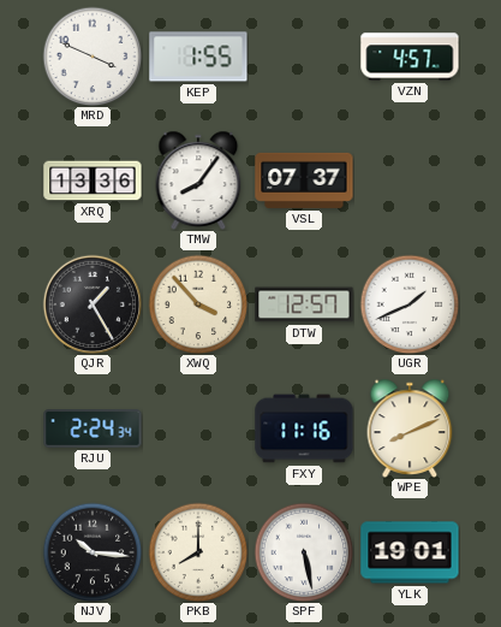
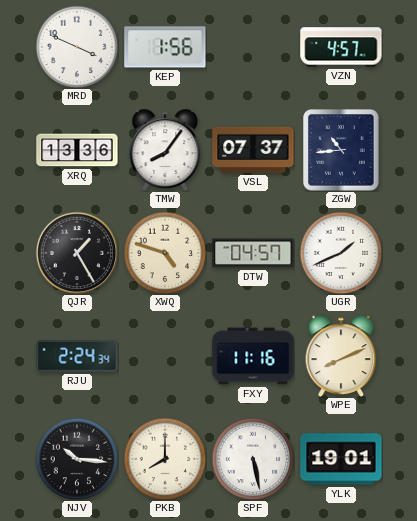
KEP: 1:55 -> 1:56
ZGW: none -> 10:44
XWQ: 3:53 -> 4:48
DTW: 12:57 -> 04:57
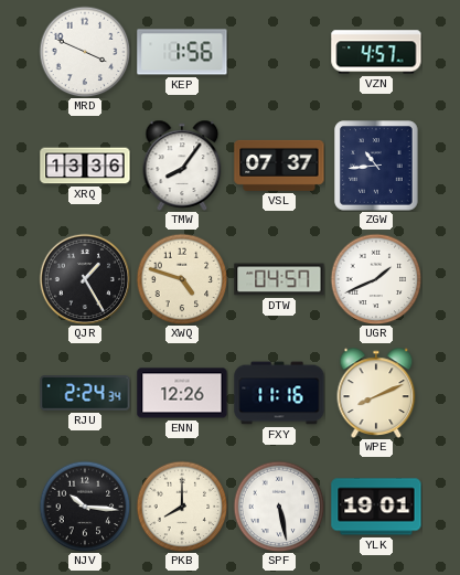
ENN: none -> 12:26
